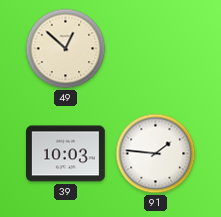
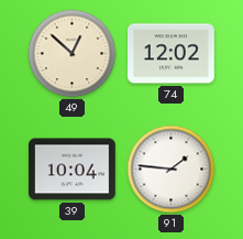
74: none -> 12:02
39: 10:03 -> 10:04
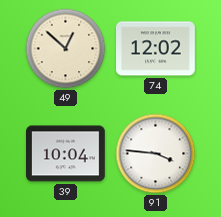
91: 1:46 -> 3:46
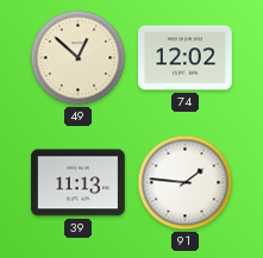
39: 10:04 -> 11:13
91: 3:46 -> 1:46
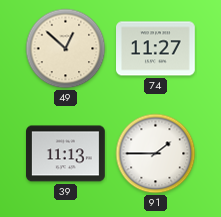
74: 12:02 -> 11:27
91: 1:46 -> 1:45
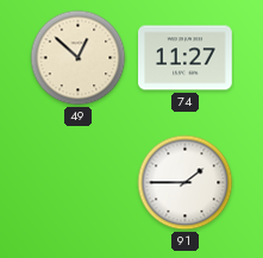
39: 11:13 -> none
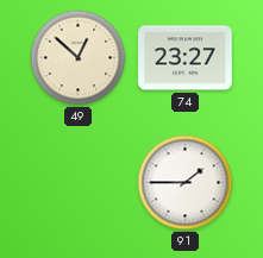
74: 11:27 -> 23:27
